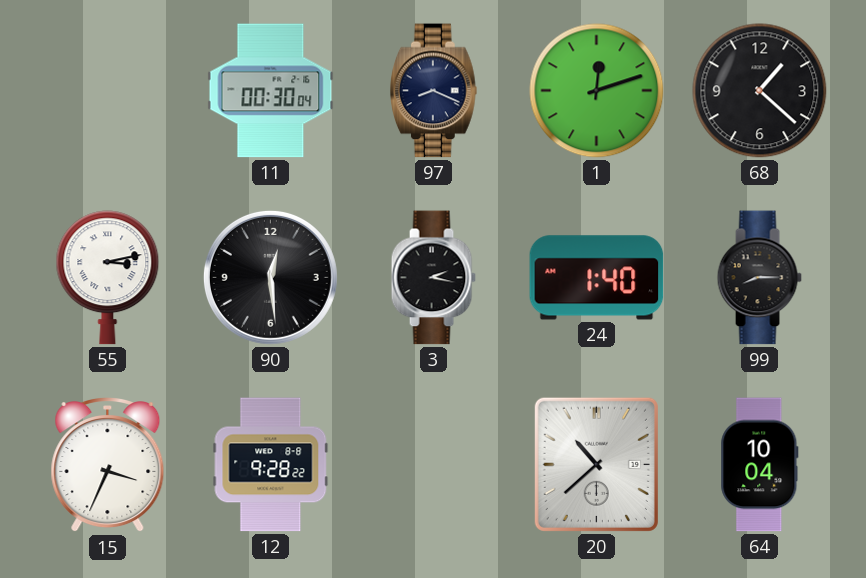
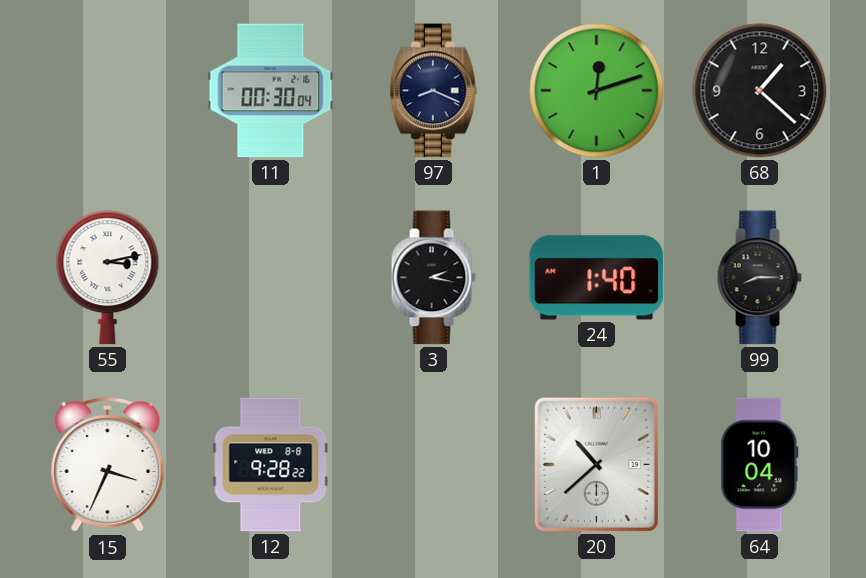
90: 12:29 -> none
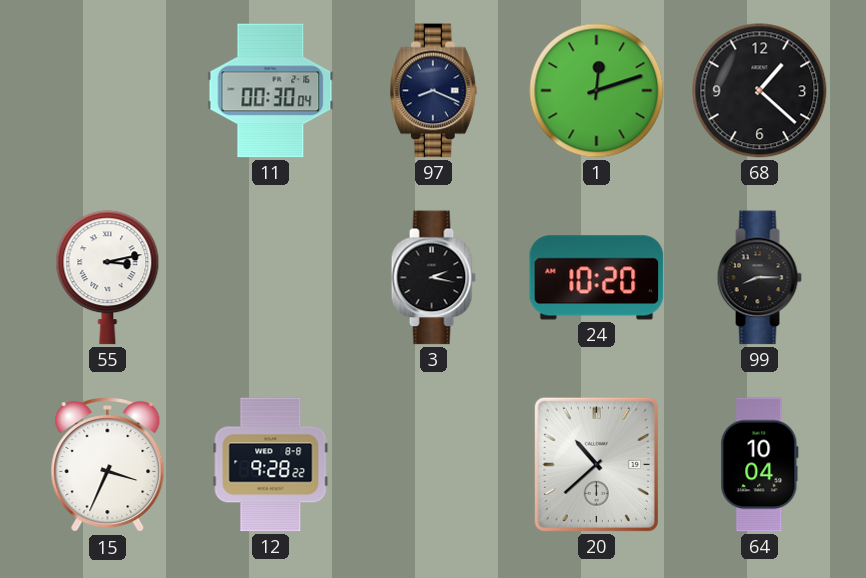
24: 1:40 -> 10:20
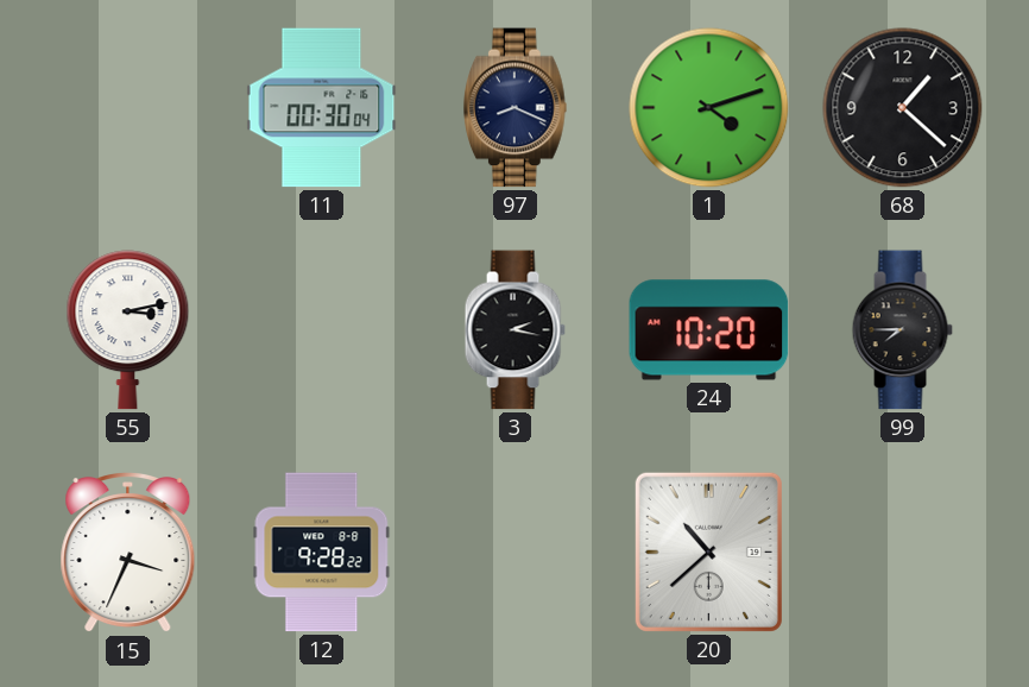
1: 12:12 -> 4:12
99: 8:15 -> 7:45
64: 10:04 -> none
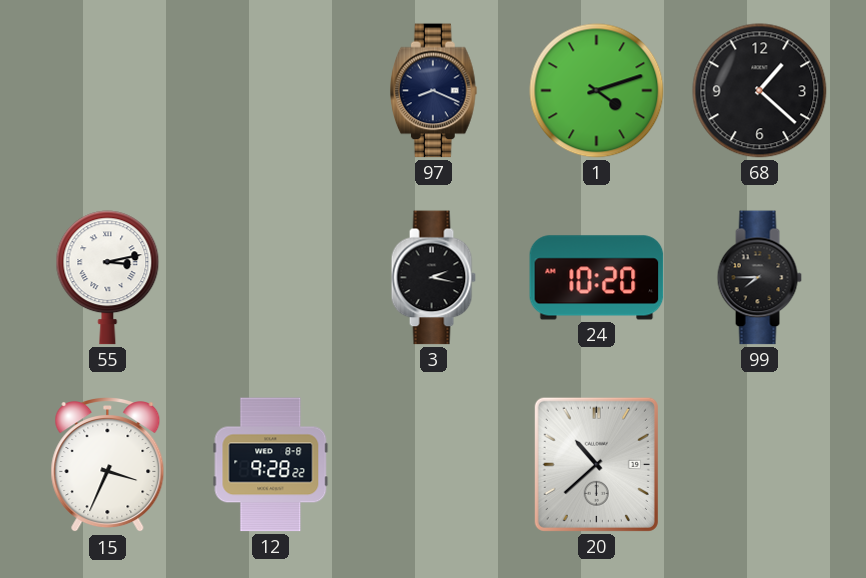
11: 00:30 -> none
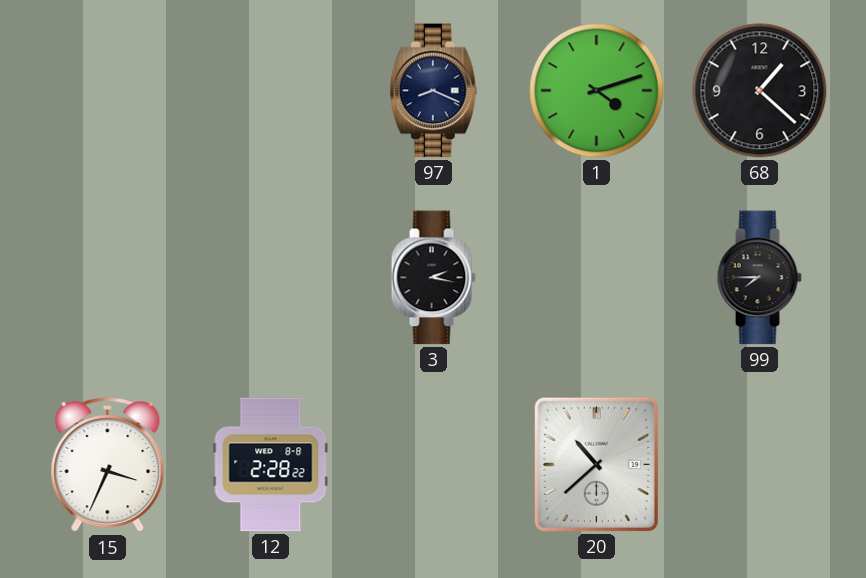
55: 3:13 -> none
24: 10:20 -> none
12: 9:28 -> 2:28
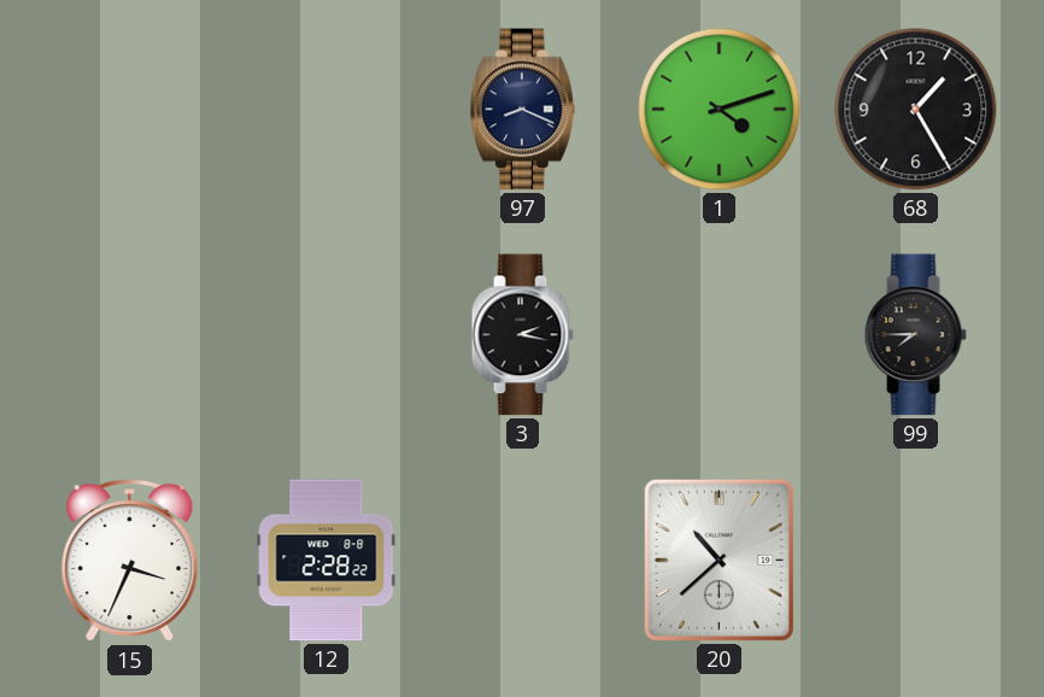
68: 1:22 -> 1:25
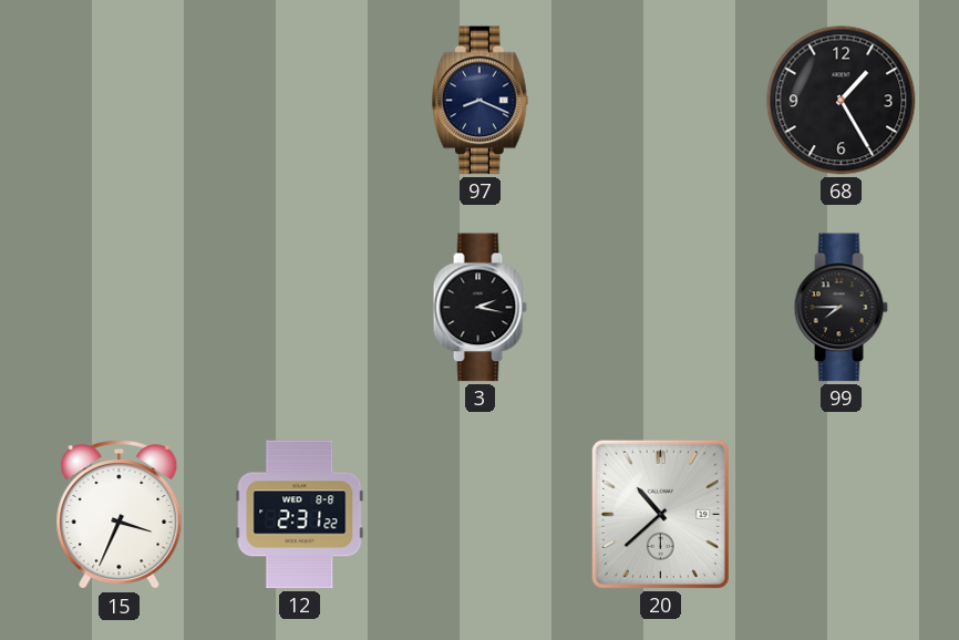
1: 4:12 -> none
12: 2:28 -> 2:31
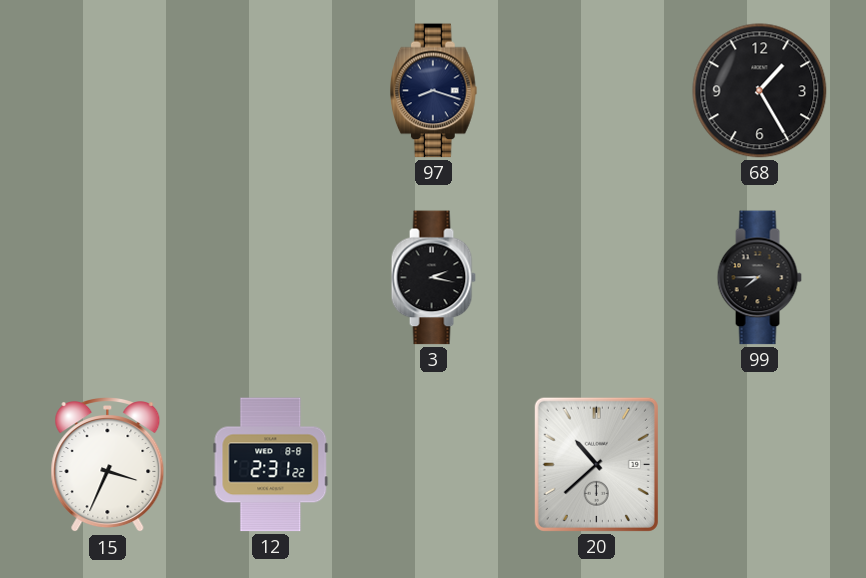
97: 8:19 -> 8:18
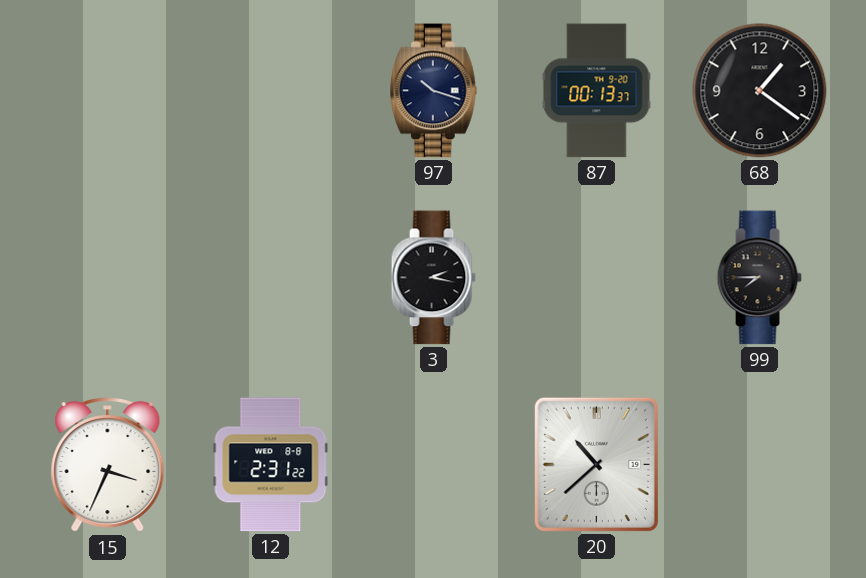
97: 8:18 -> 10:18
87: none -> 00:13
68: 1:25 -> 1:21
